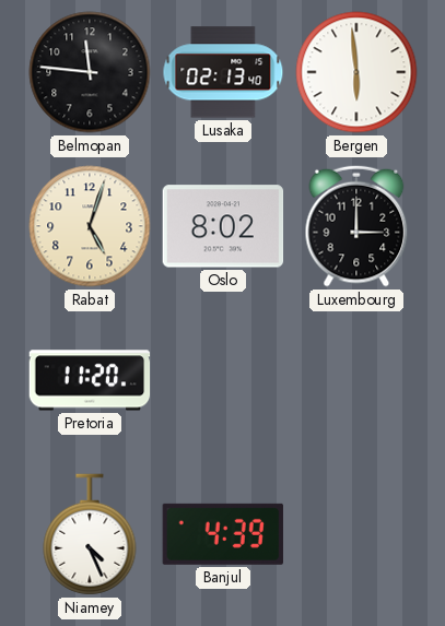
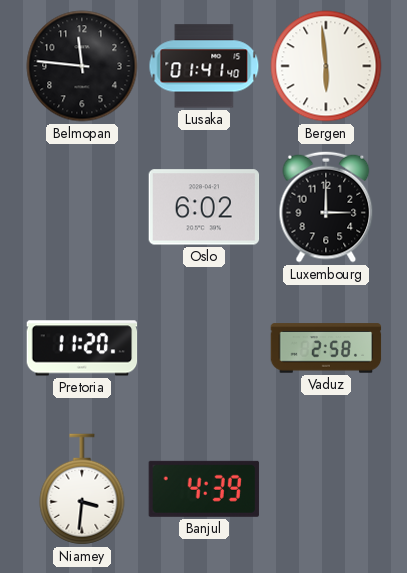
Lusaka: 02:13 -> 01:41
Rabat: 5:03 -> none
Oslo: 8:02 -> 6:02
Vaduz: none -> 2:58
Niamey: 4:26 -> 3:31
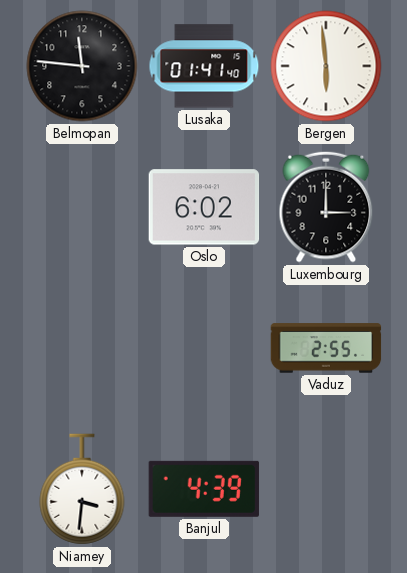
Pretoria: 11:20 -> none
Vaduz: 2:58 -> 2:55
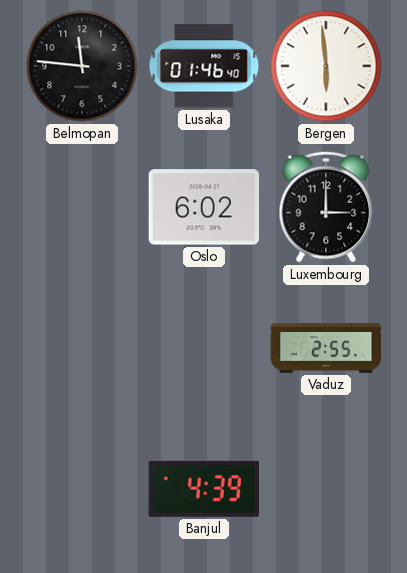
Lusaka: 01:41 -> 01:46
Niamey: 3:31 -> none
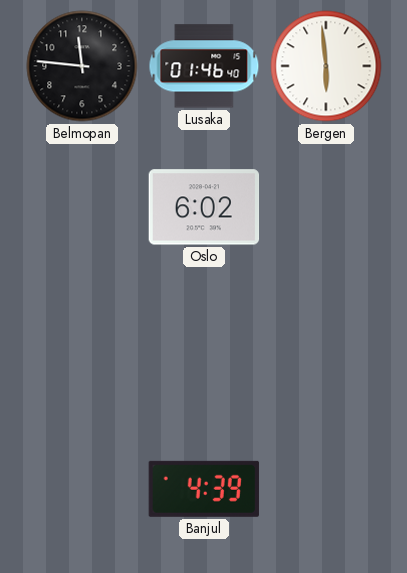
Luxembourg: 3:00 -> none
Vaduz: 2:55 -> none
